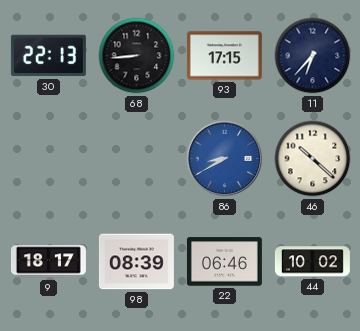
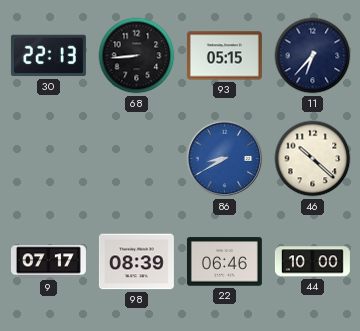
93: 17:15 -> 05:15
9: 18:17 -> 07:17
44: 10:02 -> 10:00
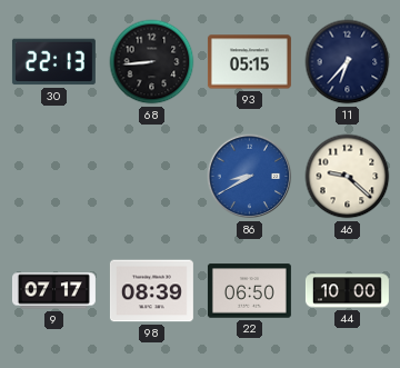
46: 10:22 -> 9:22
22: 06:46 -> 06:50
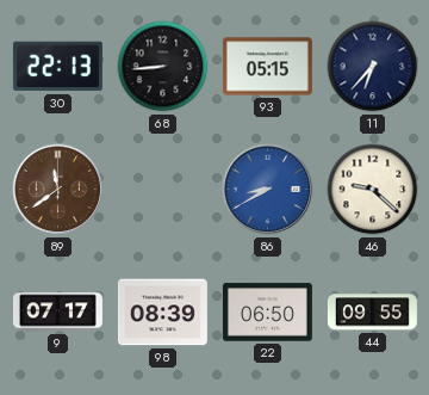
89: none -> 11:39
44: 10:00 -> 09:55
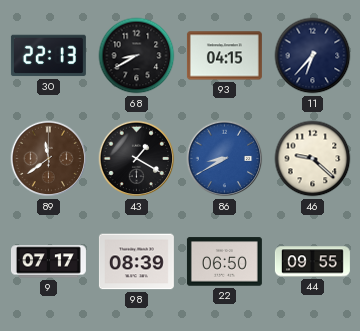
68: 8:44 -> 8:40
93: 05:15 -> 04:15
43: none -> 1:20
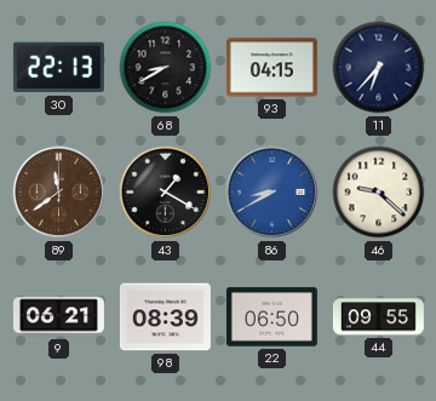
9: 07:17 -> 06:21
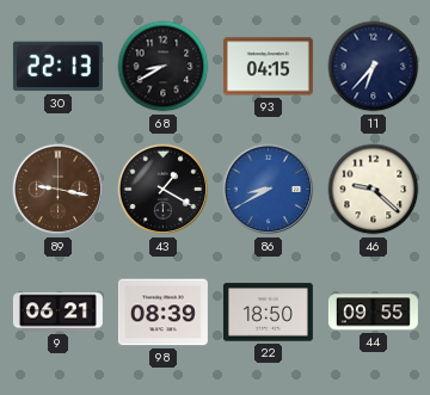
89: 11:39 -> 9:17
22: 06:50 -> 18:50
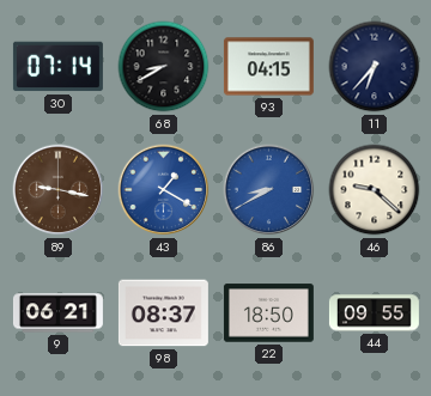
30: 22:13 -> 07:14
43 dial: black -> blue
98: 08:39 -> 08:37
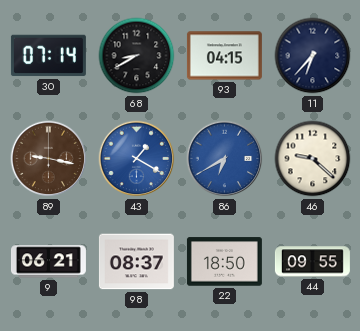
86: 8:40 -> 6:40
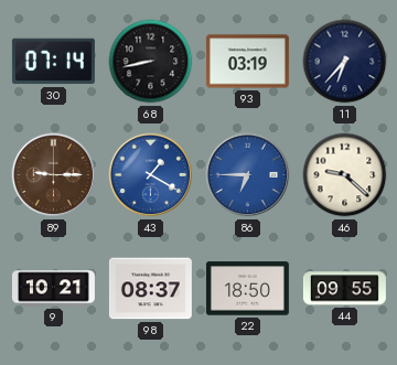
68: 8:40 -> 8:43
93: 04:15 -> 03:19
89: 9:17 -> 9:15
86: 6:40 -> 6:45
9: 06:21 -> 10:21
